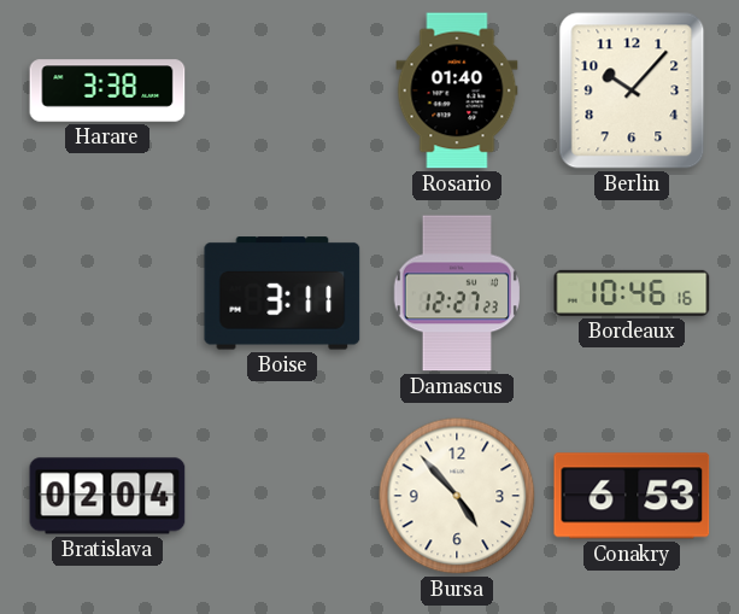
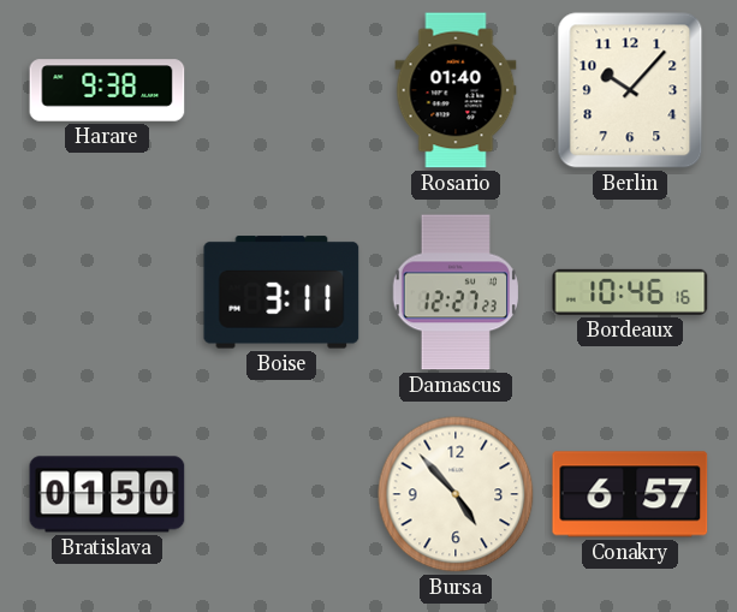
Harare: 3:38 -> 9:38
Bratislava: 02:04 -> 01:50
Conakry: 6:53 -> 6:57
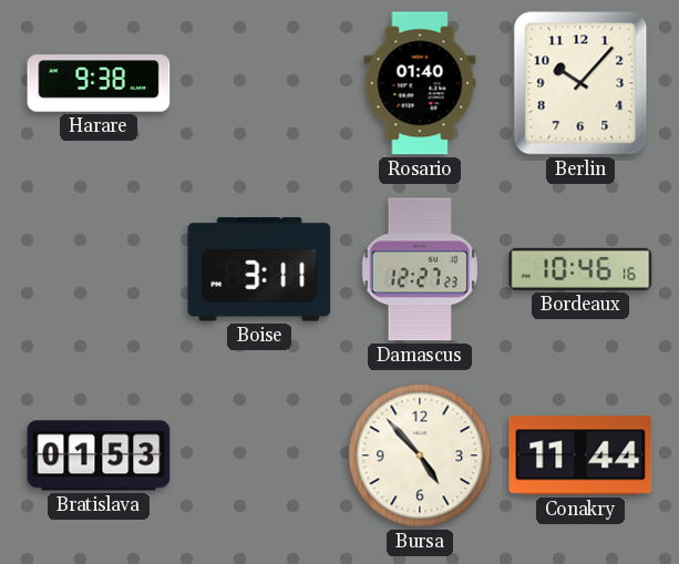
Bratislava: 01:50 -> 01:53
Conakry: 6:57 -> 11:44
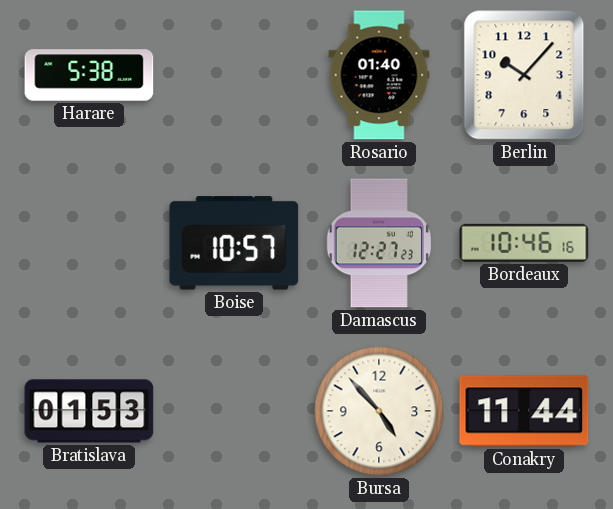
Harare: 9:38 -> 5:38
Boise: 3:11 -> 10:57
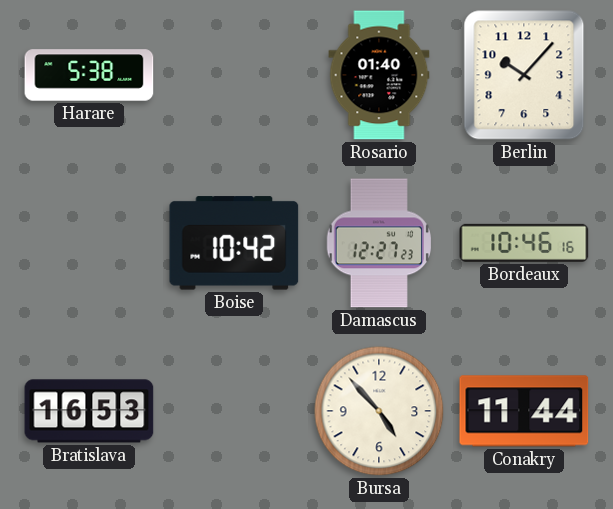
Boise: 10:57 -> 10:42
Bratislava: 01:53 -> 16:53
